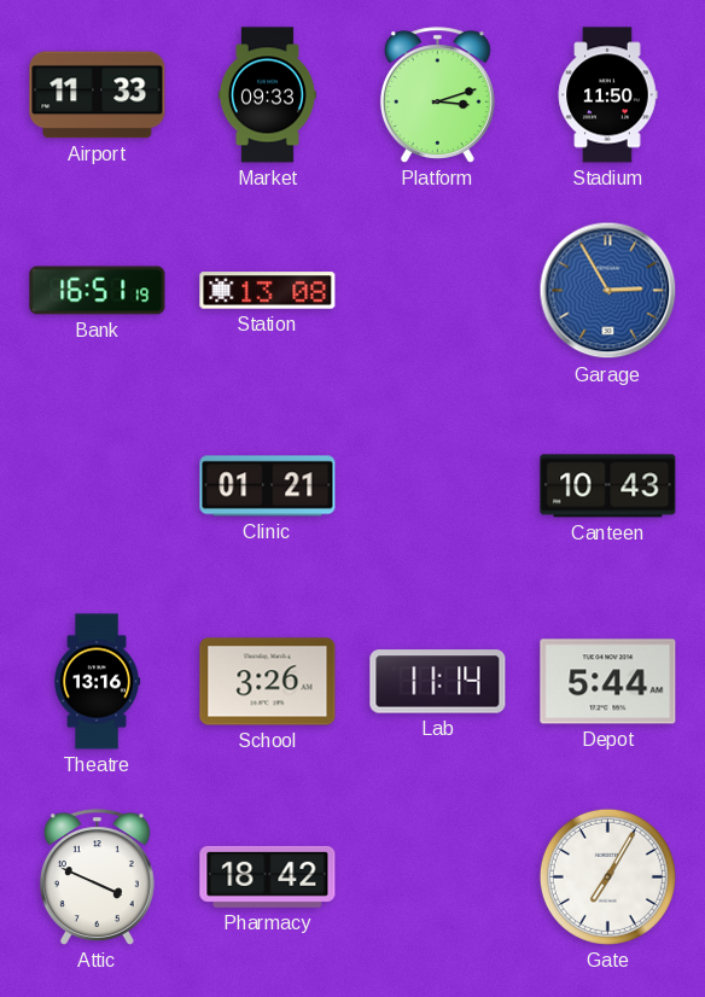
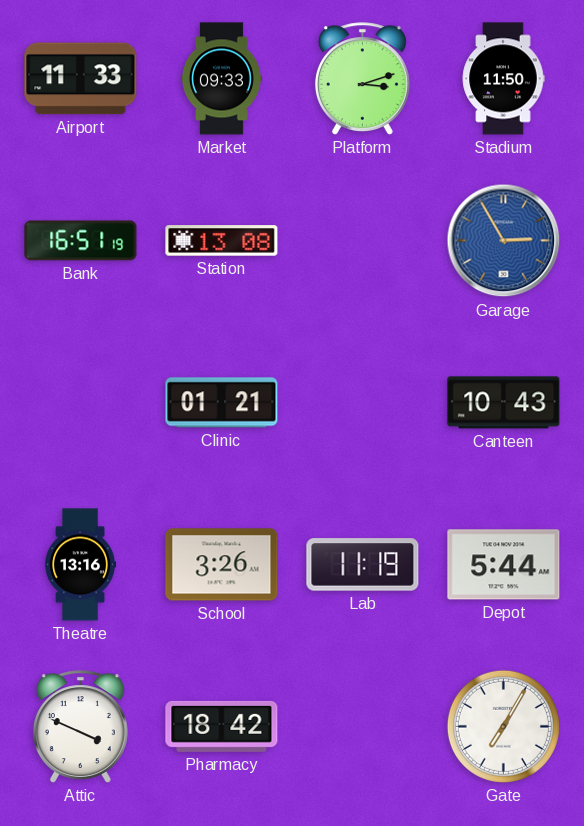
Lab: 11:14 -> 11:19
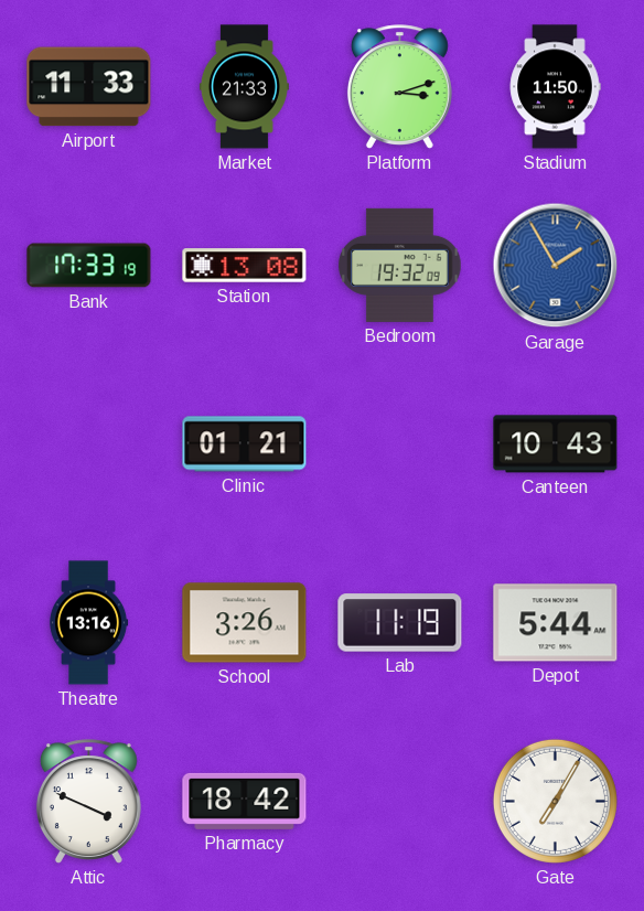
Market: 09:33 -> 21:33
Bank: 16:51 -> 17:33
Bedroom: none -> 19:32
Garage: 2:55 -> 1:55
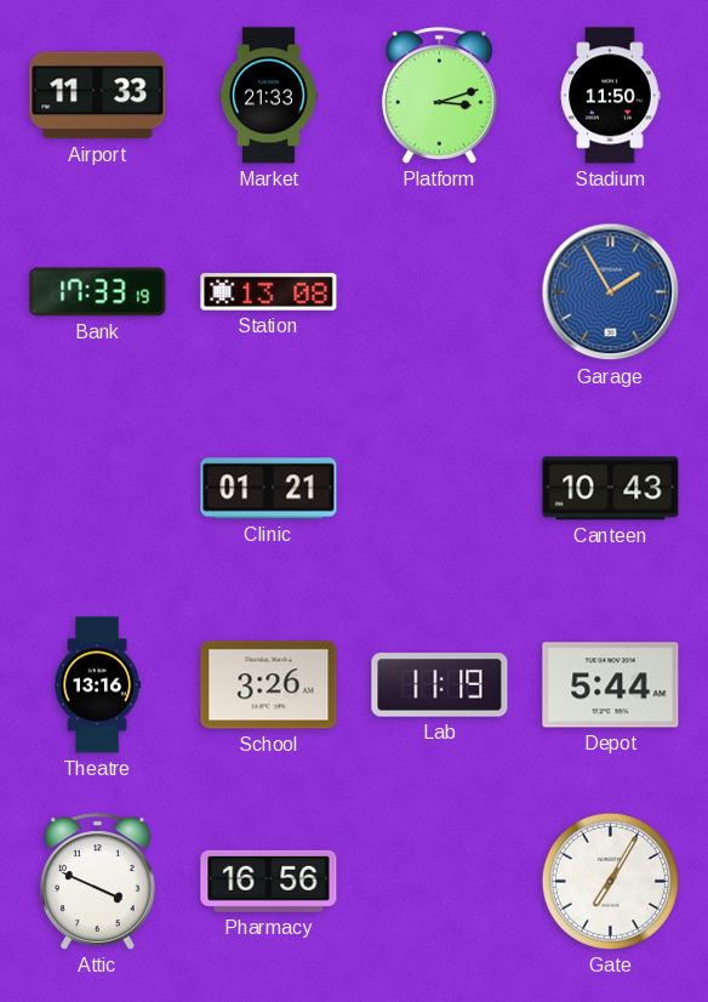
Bedroom: 19:32 -> none
Pharmacy: 18:42 -> 16:56
